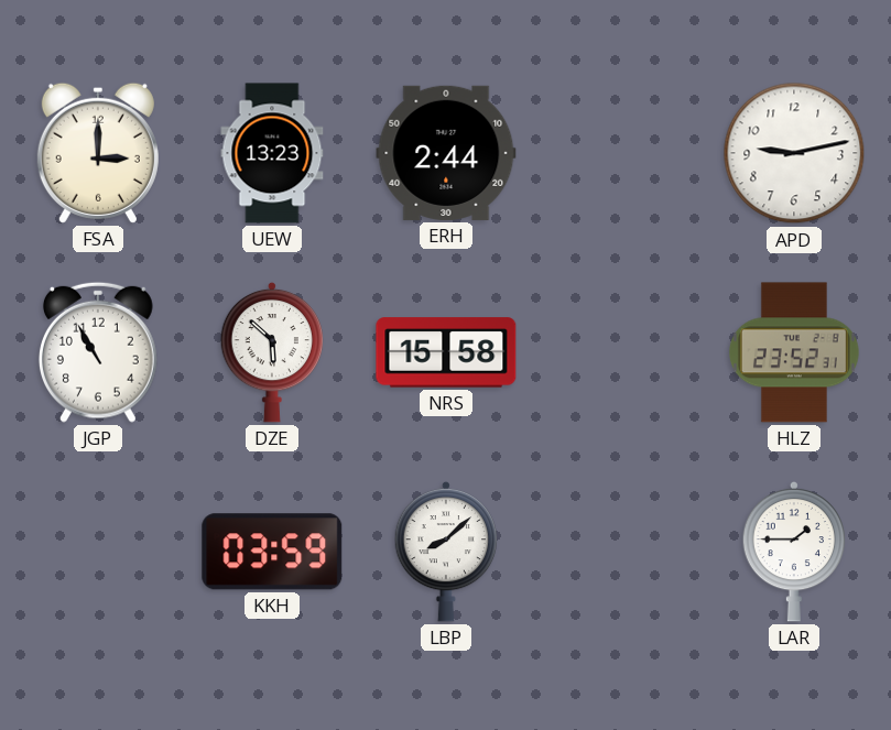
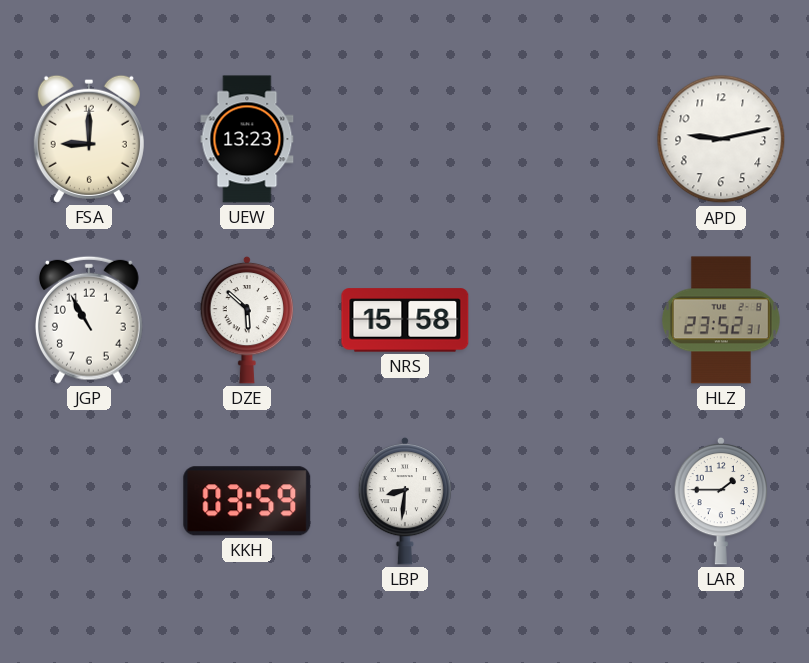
FSA: 3:00 -> 9:00
ERH: 2:44 -> none
LBP: 8:08 -> 8:31
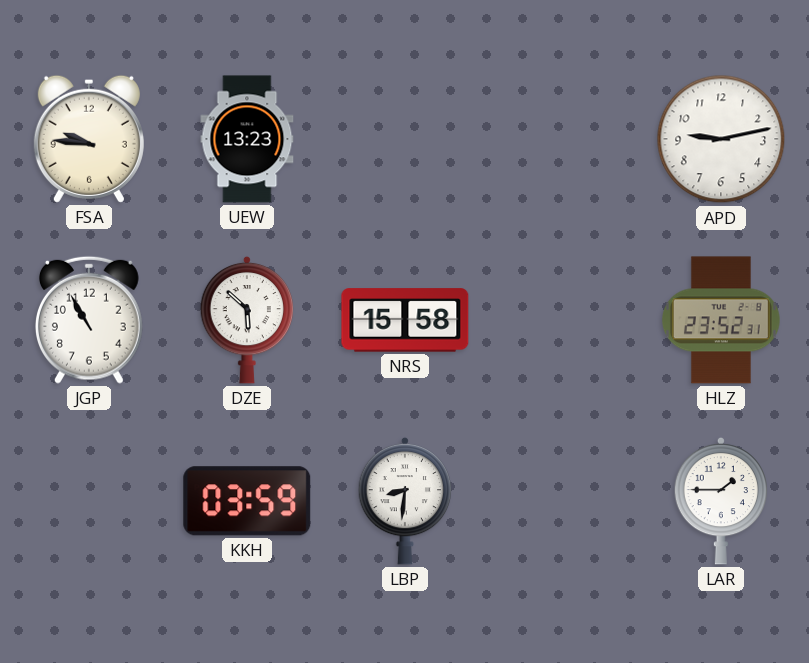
FSA: 9:00 -> 9:46
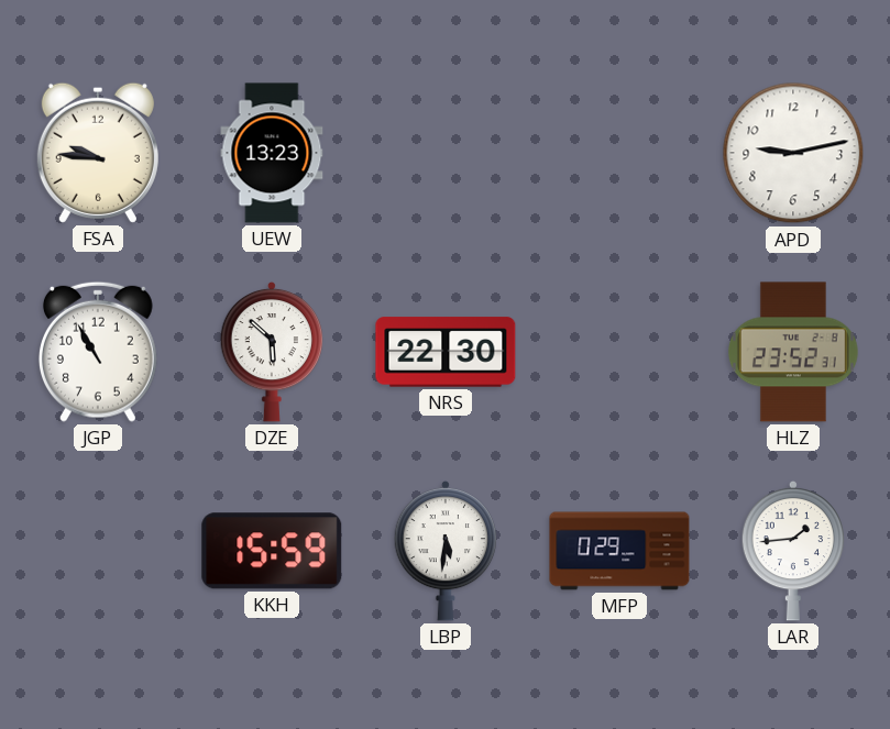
NRS: 15:58 -> 22:30
KKH: 03:59 -> 15:59
LBP: 8:31 -> 5:31
MFP: none -> 0:29
LAR: 1:45 -> 1:44
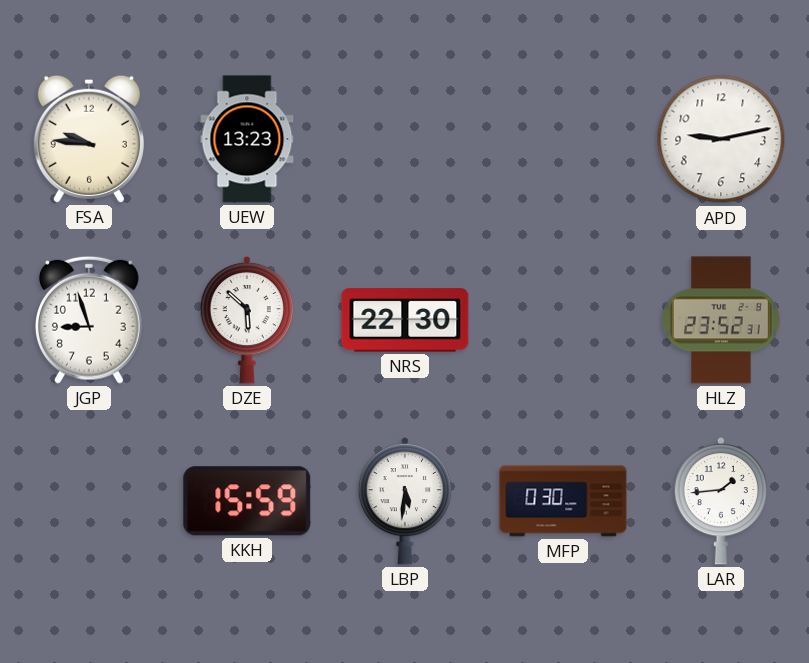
JGP: 10:55 -> 8:57
MFP: 0:29 -> 0:30
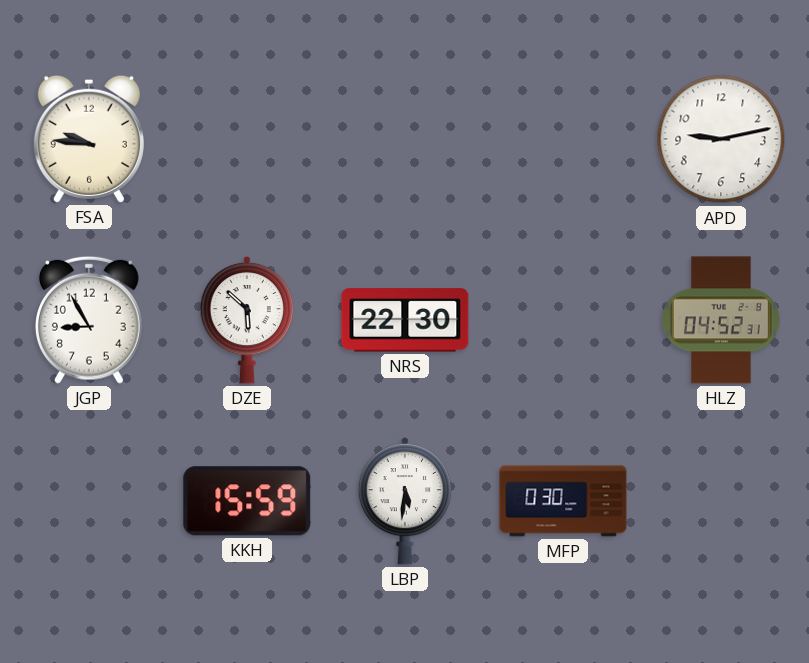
UEW: 13:23 -> none
JGP: 8:57 -> 8:55
HLZ: 23:52 -> 04:52
LAR: 1:44 -> none
